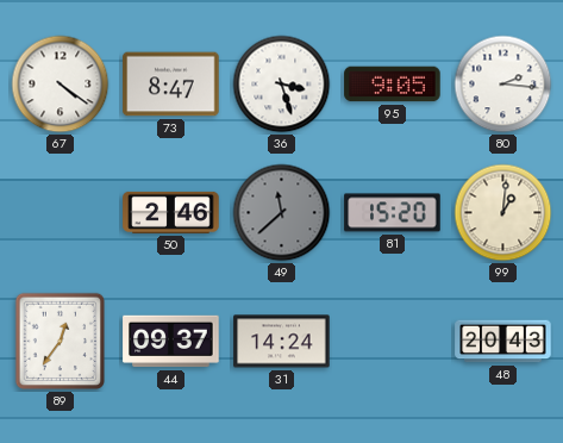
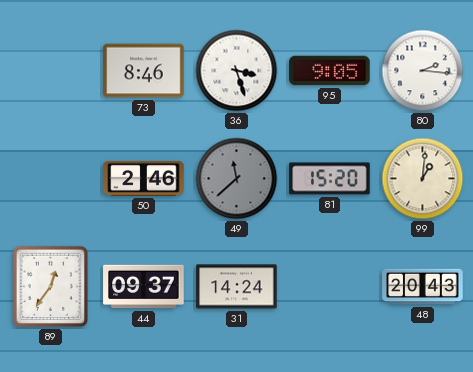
67: 4:21 -> none
73: 8:47 -> 8:46
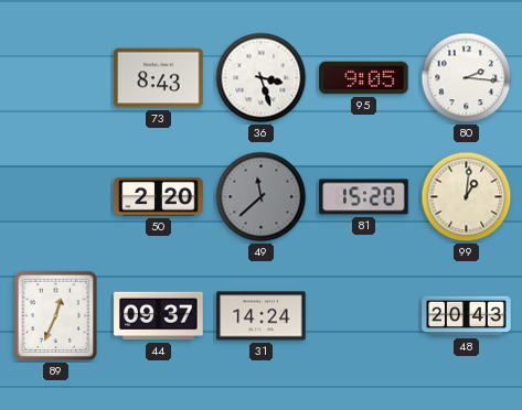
73: 8:46 -> 8:43
50: 2:46 -> 2:20
89: 12:36 -> 12:34
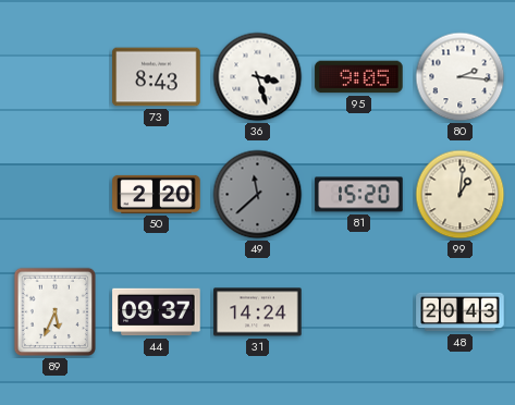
89: 12:34 -> 5:34
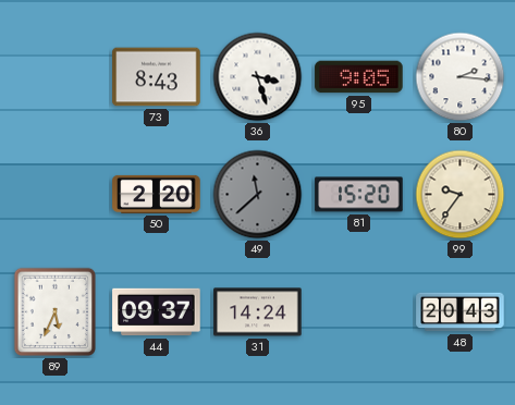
99: 1:01 -> 9:36
